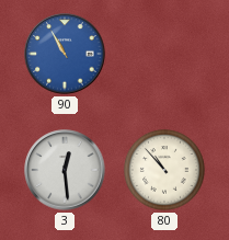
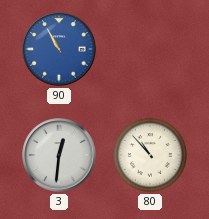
3: 12:29 -> 12:31
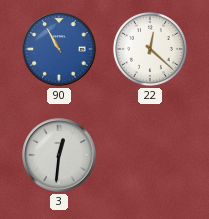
22: none -> 12:22
80: 10:53 -> none
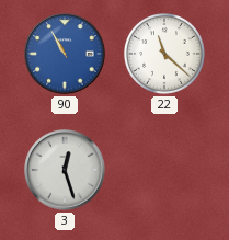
22: 12:22 -> 11:22
3: 12:31 -> 12:27
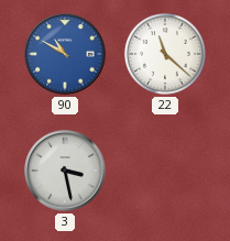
90: 10:55 -> 10:50
3: 12:27 -> 3:28
